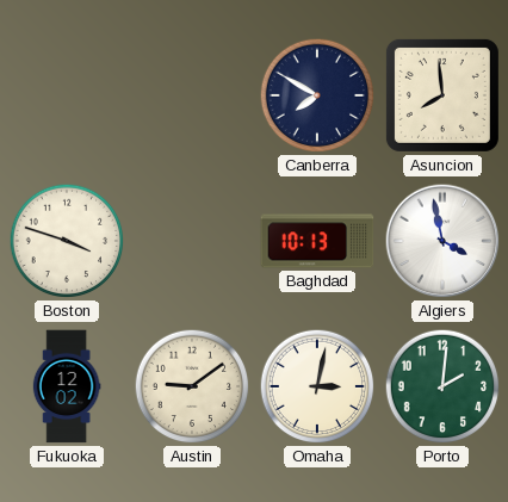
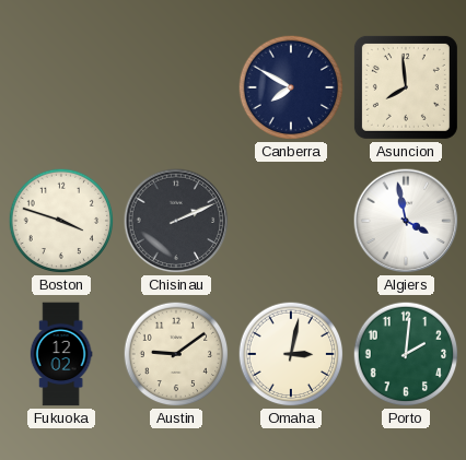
Chisinau: none -> 2:11
Baghdad: 10:13 -> none
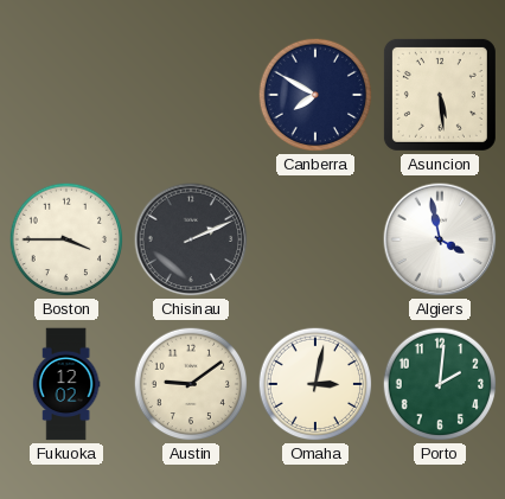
Asuncion: 7:59 -> 5:29
Boston: 3:48 -> 3:45
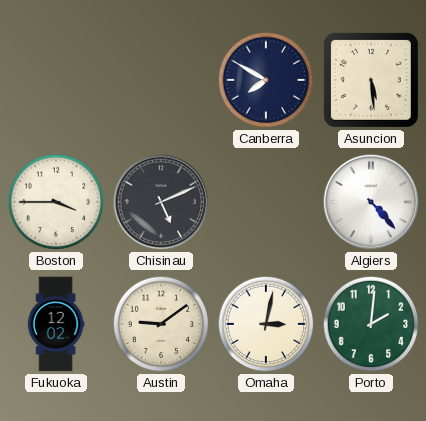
Chisinau: 2:11 -> 5:11
Algiers: 3:58 -> 4:23
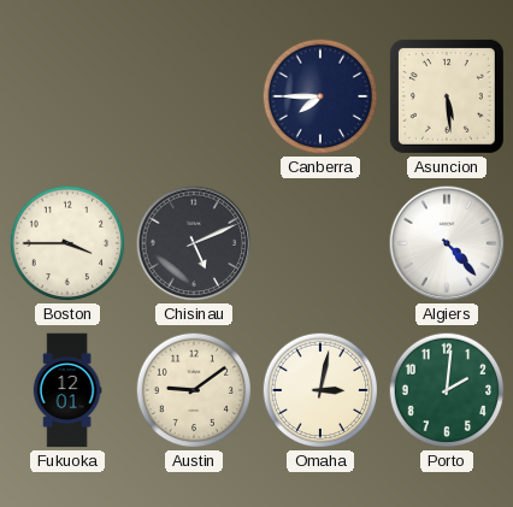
Canberra: 7:50 -> 7:45
Fukuoka: 12:02 -> 12:01
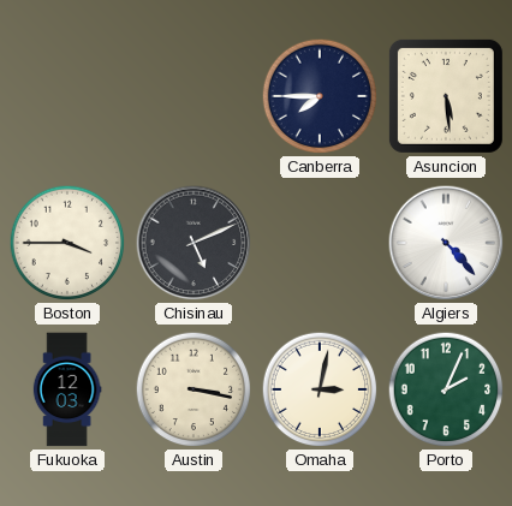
Fukuoka: 12:01 -> 12:03
Austin: 9:09 -> 3:17
Porto: 2:01 -> 2:04
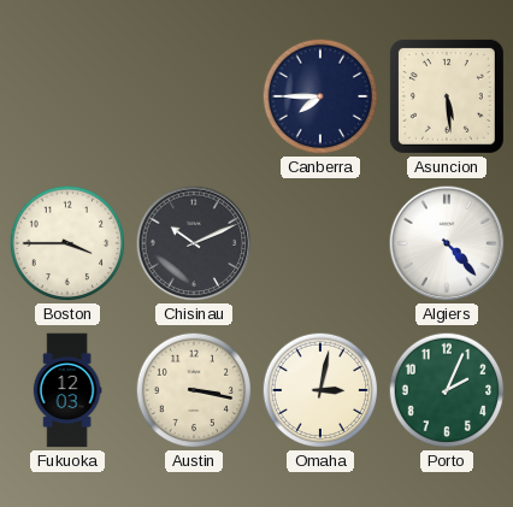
Chisinau: 5:11 -> 10:11
